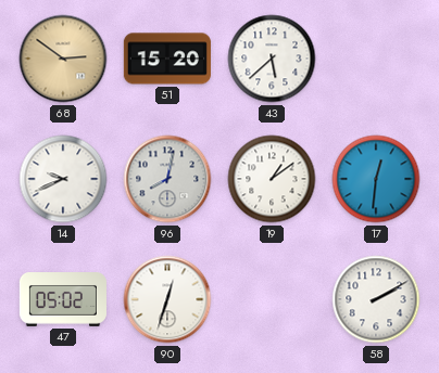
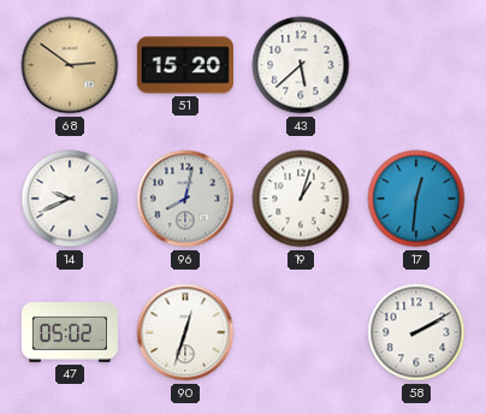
19: 1:09 -> 1:03
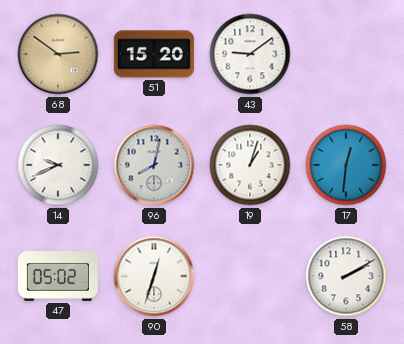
43: 5:38 -> 9:09
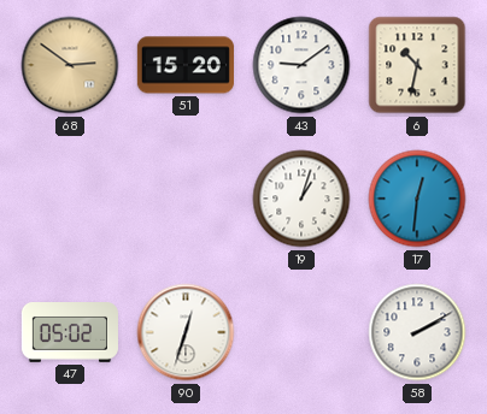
6: none -> 10:32
14: 9:41 -> none
96: 8:02 -> none
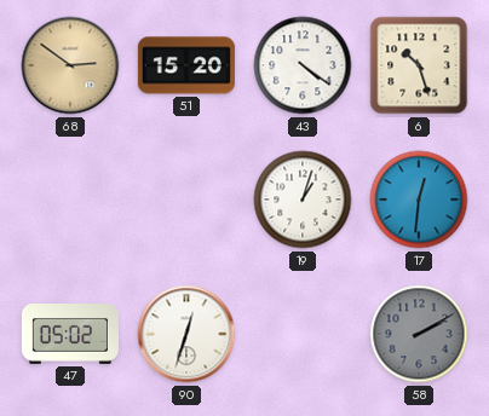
43: 9:09 -> 4:21
6: 10:32 -> 10:27
58 dial: white -> grey
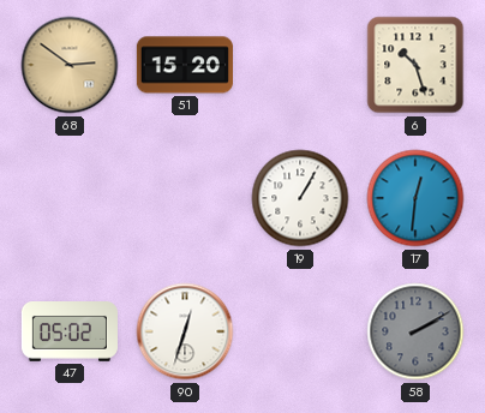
43: 4:21 -> none
19: 1:03 -> 1:05
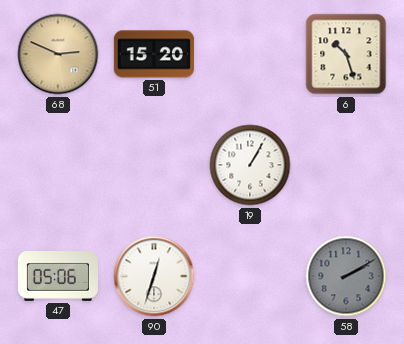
68: 2:51 -> 2:49
17: 12:31 -> none
47: 05:02 -> 05:06
